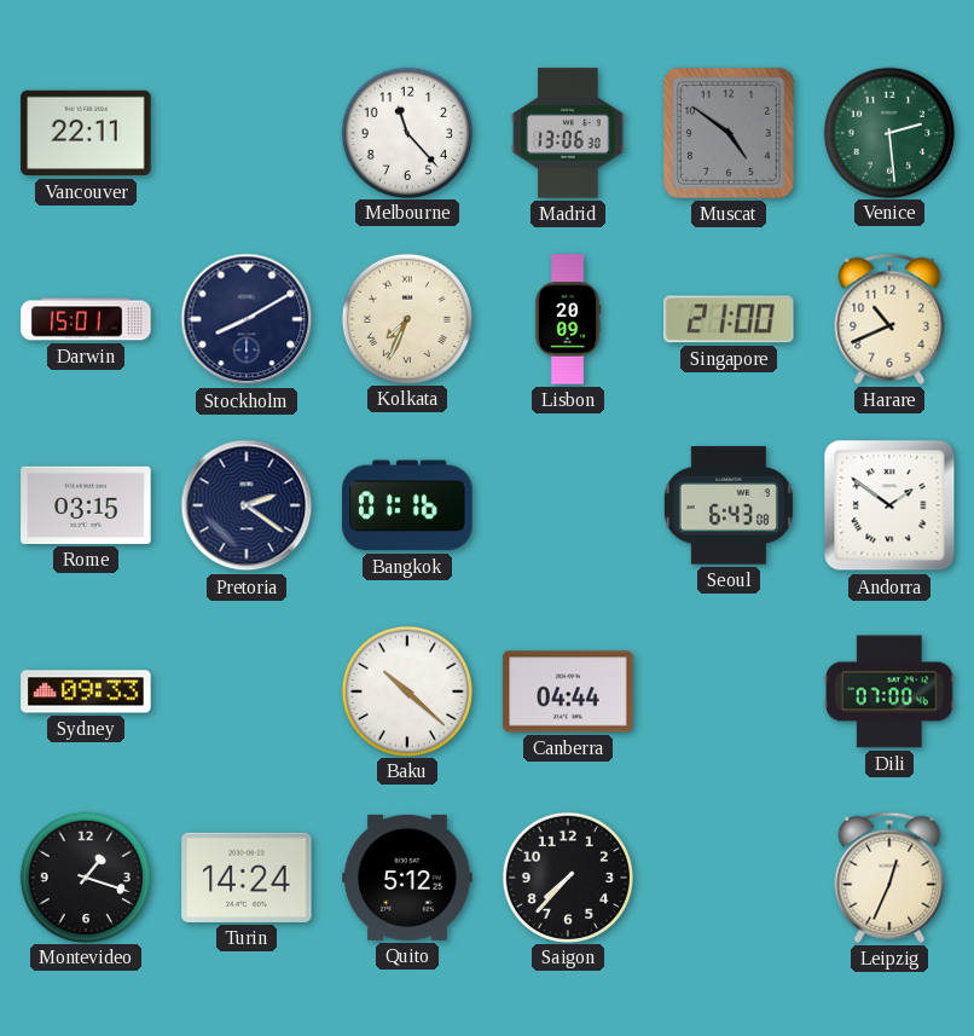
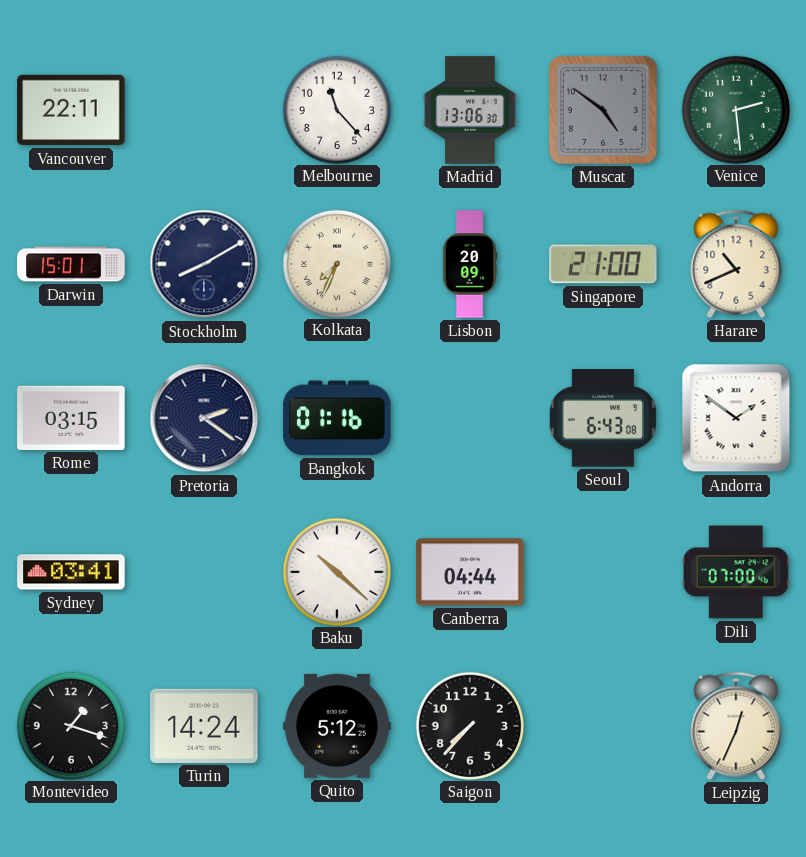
Sydney: 09:33 -> 03:41
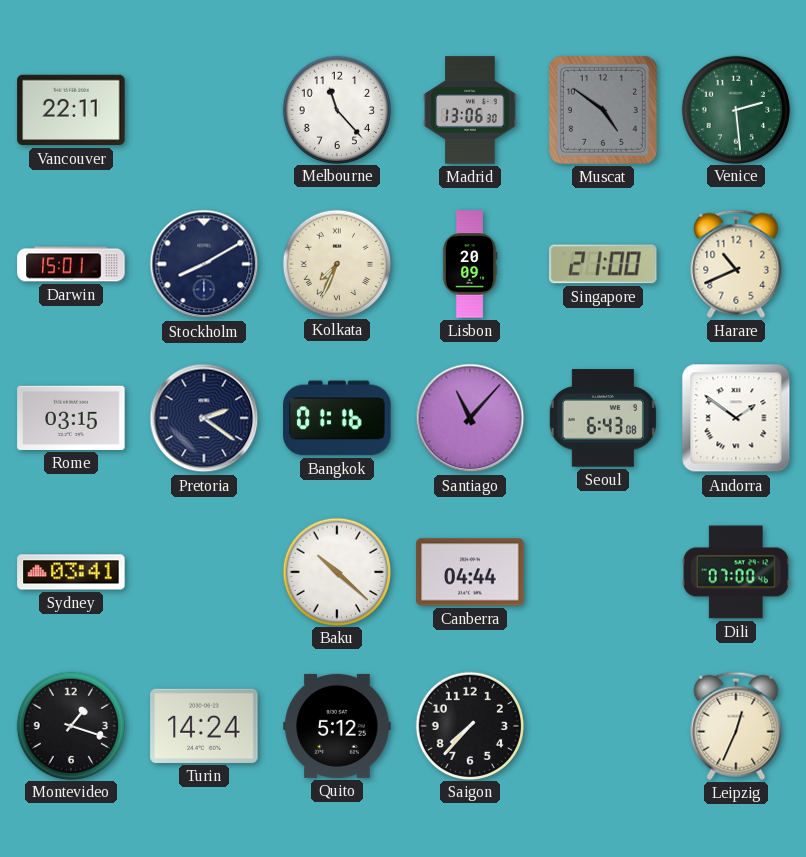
Santiago: none -> 11:07
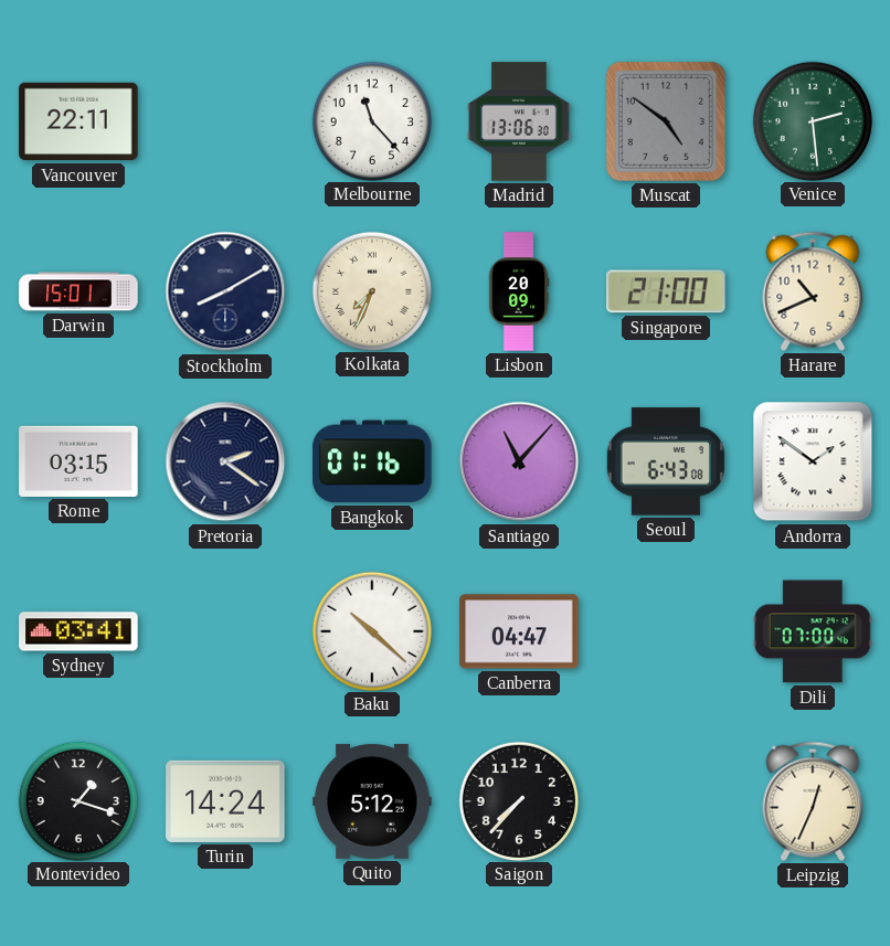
Canberra: 04:44 -> 04:47
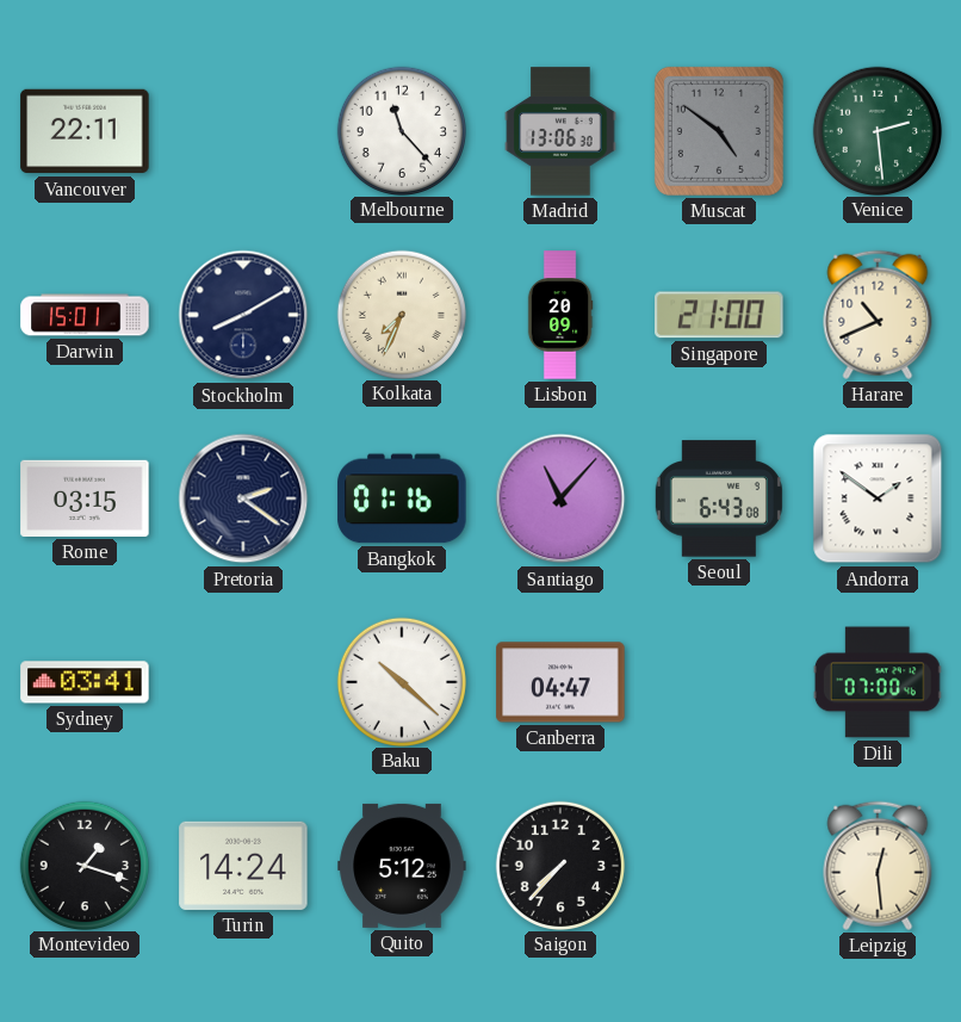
Leipzig: 12:34 -> 12:29
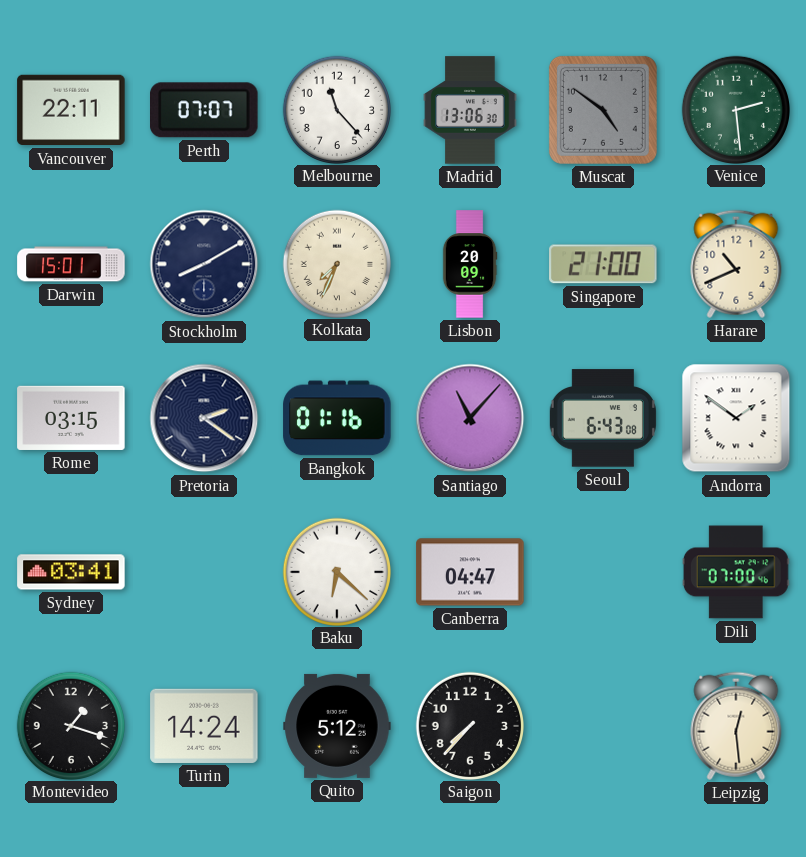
Perth: none -> 07:07
Baku: 10:22 -> 6:22
